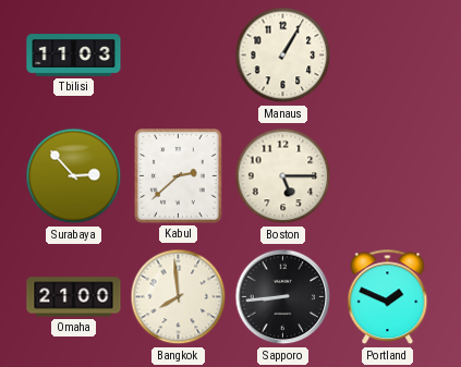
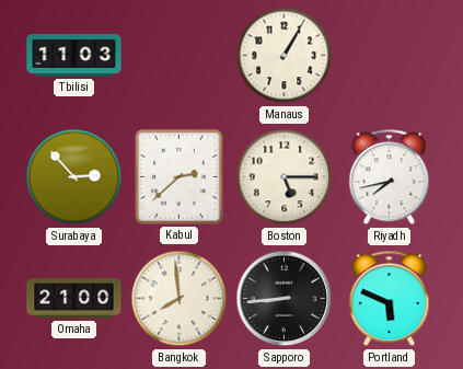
Riyadh: none -> 7:43
Portland: 1:49 -> 5:49
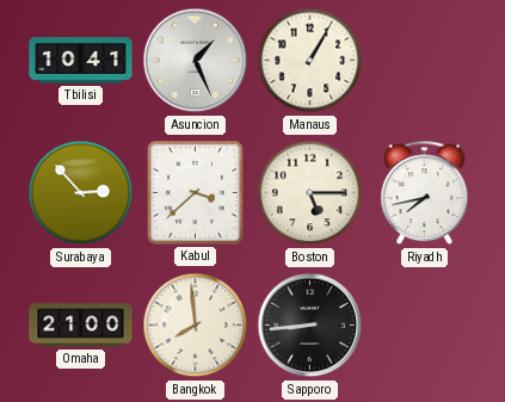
Tbilisi: 11:03 -> 10:41
Asuncion: none -> 1:26
Kabul: 2:38 -> 3:38
Portland: 5:49 -> none
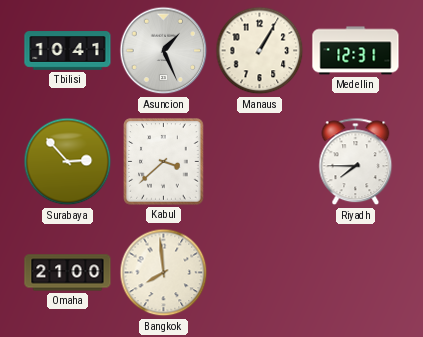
Medellin: none -> 12:31
Boston: 5:15 -> none
Riyadh: 7:43 -> 7:45
Sapporo: 8:44 -> none
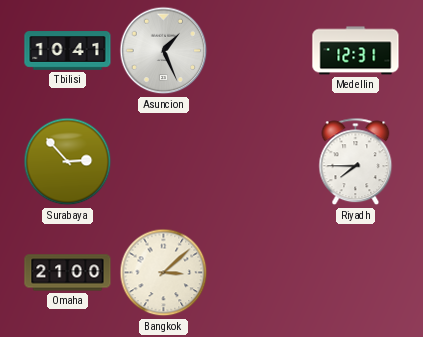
Manaus: 1:05 -> none
Kabul: 3:38 -> none
Bangkok: 7:59 -> 3:08
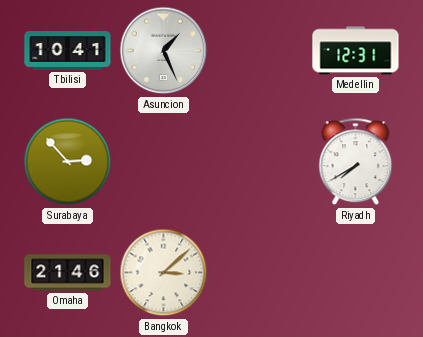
Riyadh: 7:45 -> 7:40
Omaha: 21:00 -> 21:46
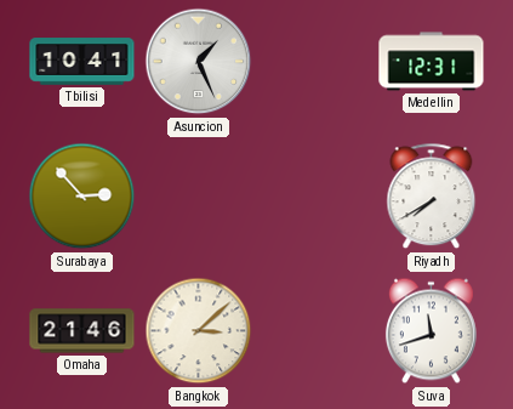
Suva: none -> 11:42
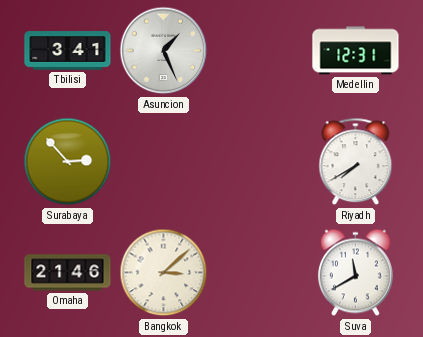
Tbilisi: 10:41 -> 3:41
Suva: 11:42 -> 11:40
